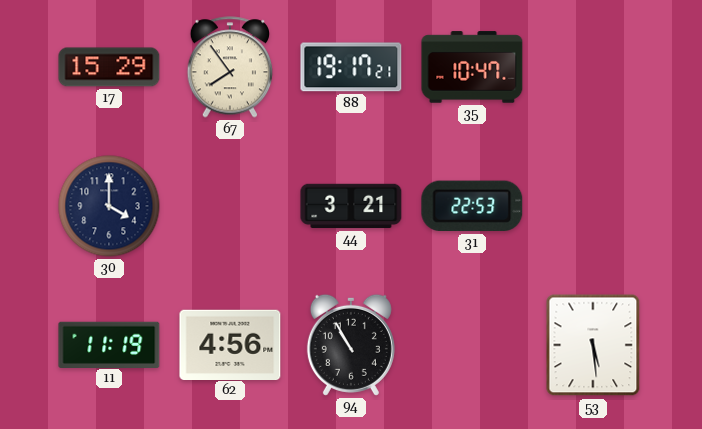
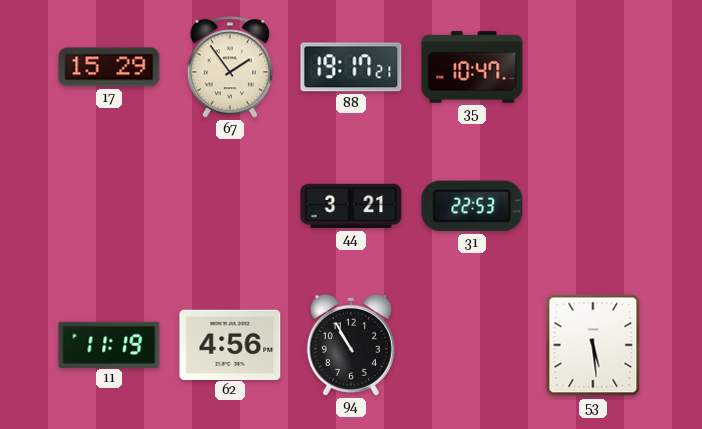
67: 7:54 -> 1:54
30: 4:00 -> none
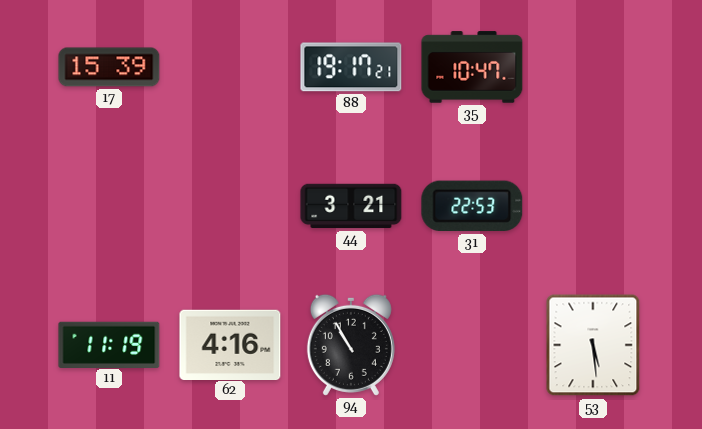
17: 15:29 -> 15:39
67: 1:54 -> none
62: 4:56 -> 4:16
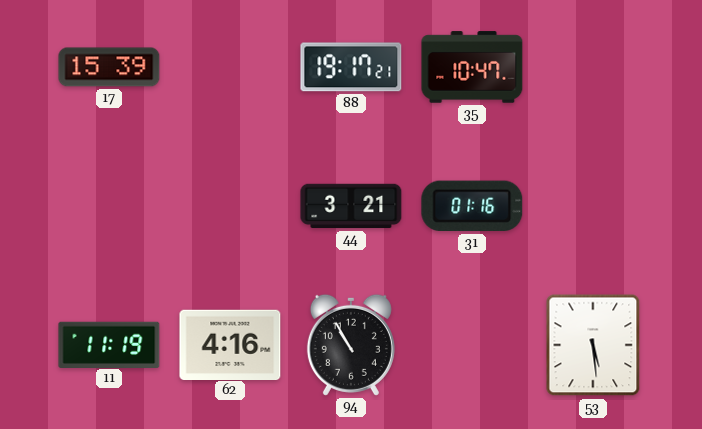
31: 22:53 -> 01:16
